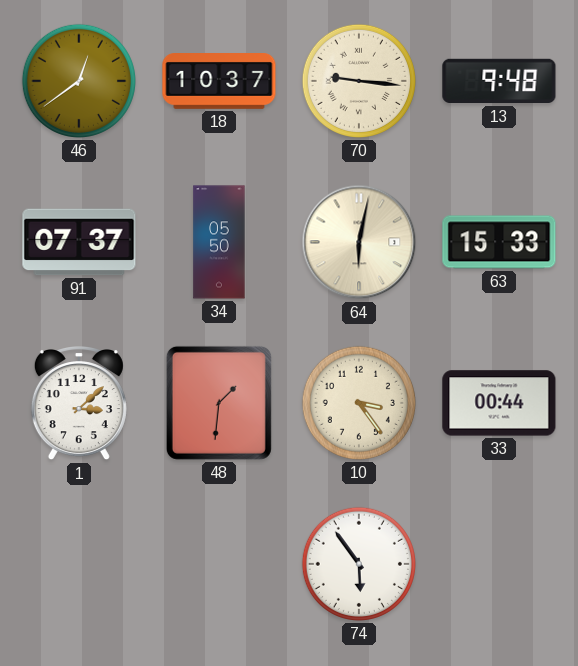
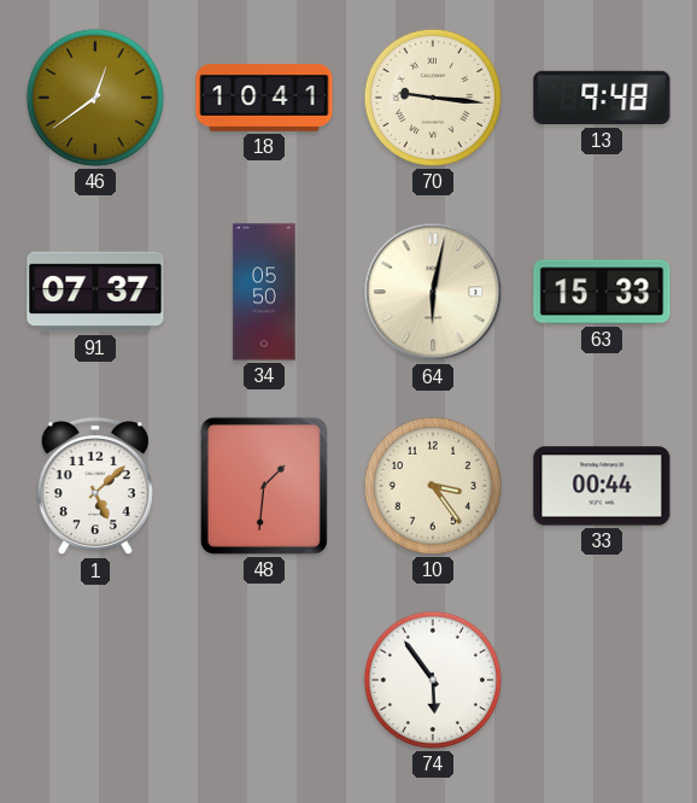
18: 10:37 -> 10:41
1: 3:08 -> 5:08
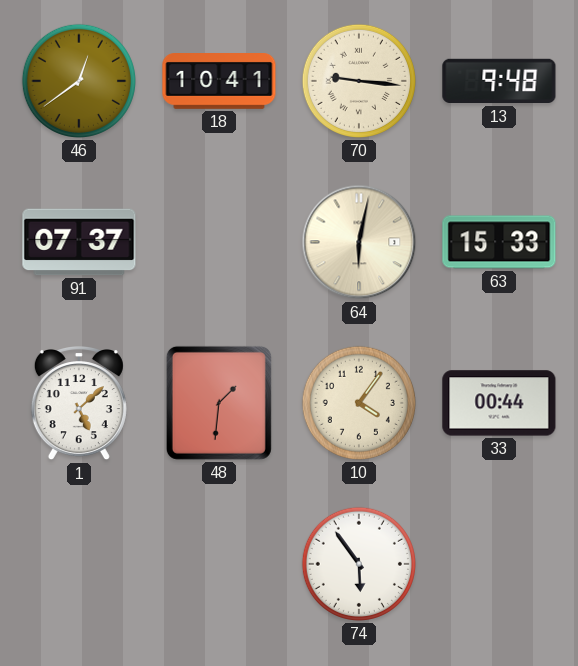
34: 05:50 -> none
10: 3:24 -> 4:06
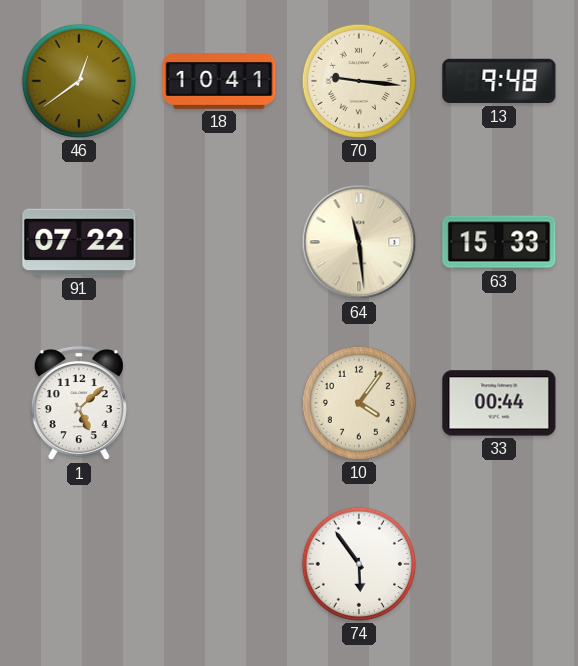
91: 07:37 -> 07:22
64: 6:02 -> 11:29
48: 1:31 -> none
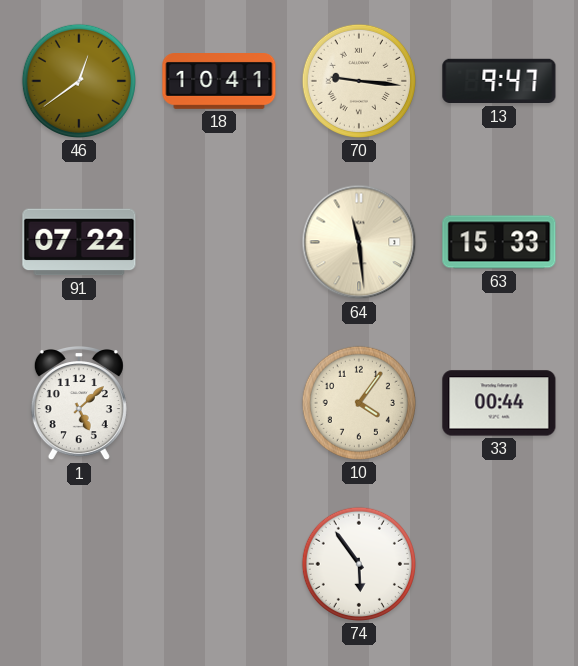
13: 9:48 -> 9:47
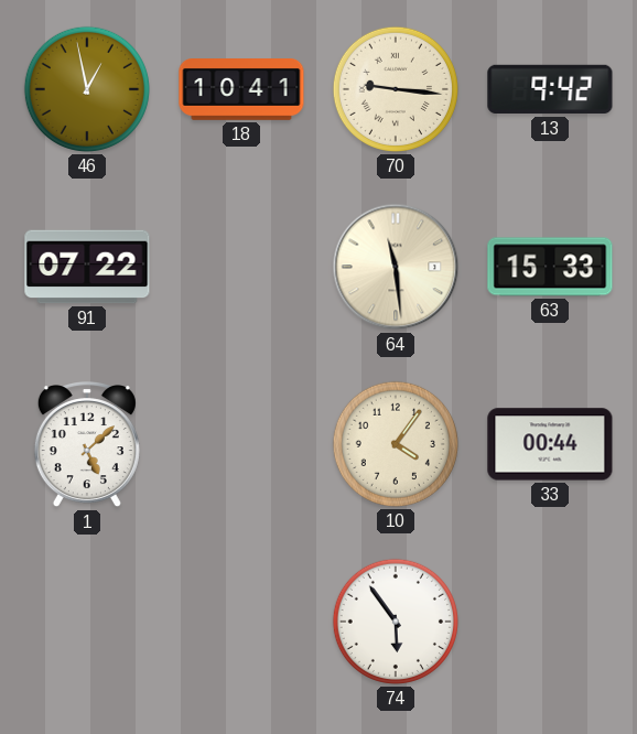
46: 12:39 -> 12:58
13: 9:47 -> 9:42
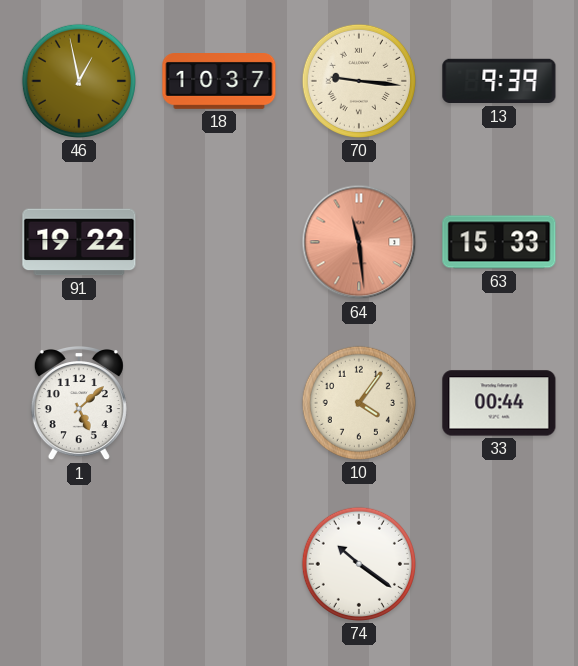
18: 10:41 -> 10:37
13: 9:42 -> 9:39
91: 07:22 -> 19:22
64 dial: cream -> salmon
74: 5:54 -> 10:21
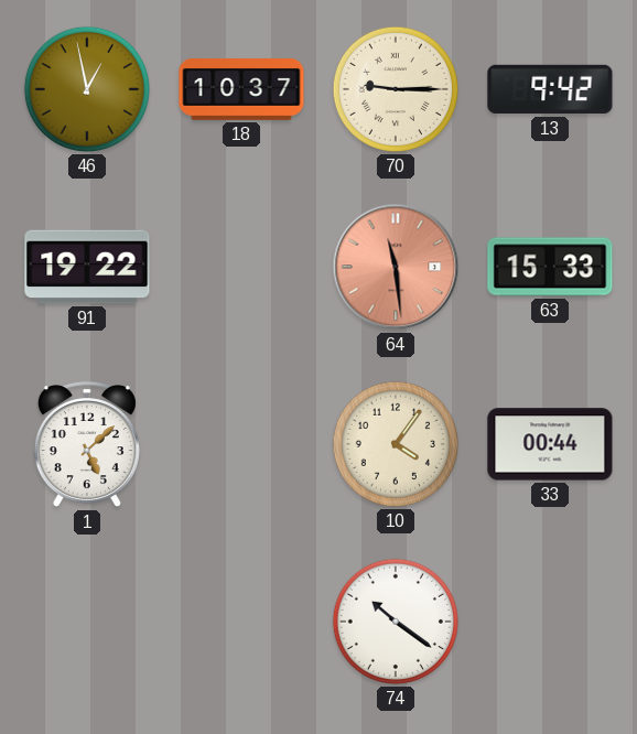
70: 9:16 -> 9:15
13: 9:39 -> 9:42
